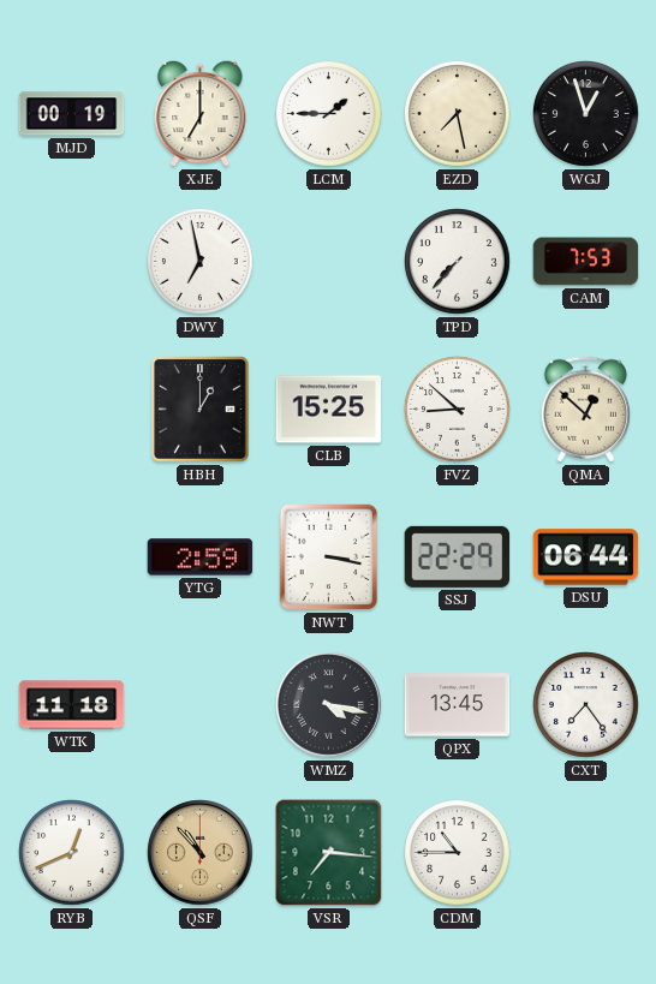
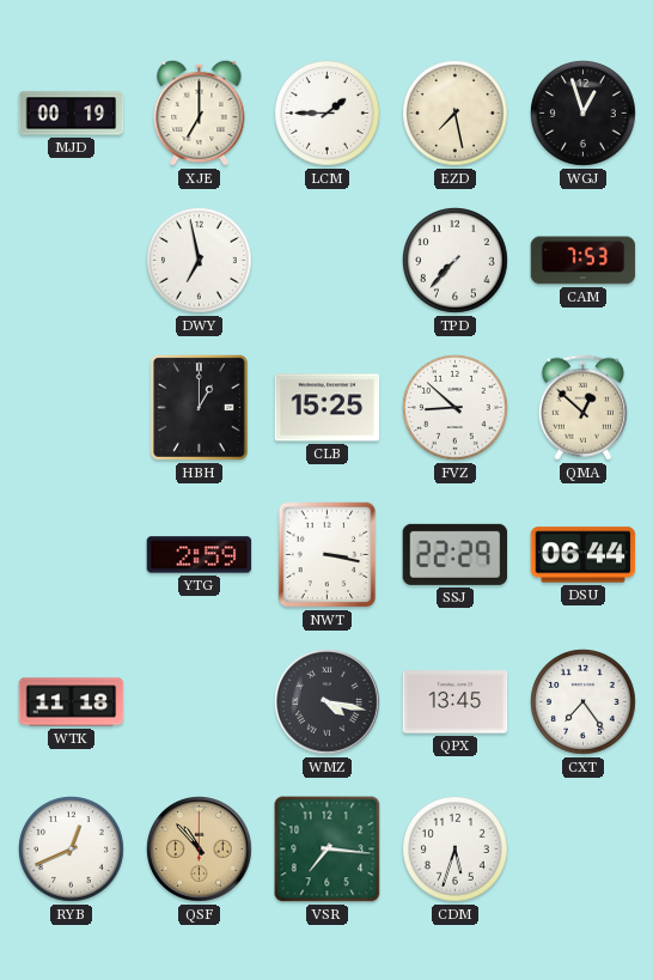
CDM: 10:45 -> 5:33
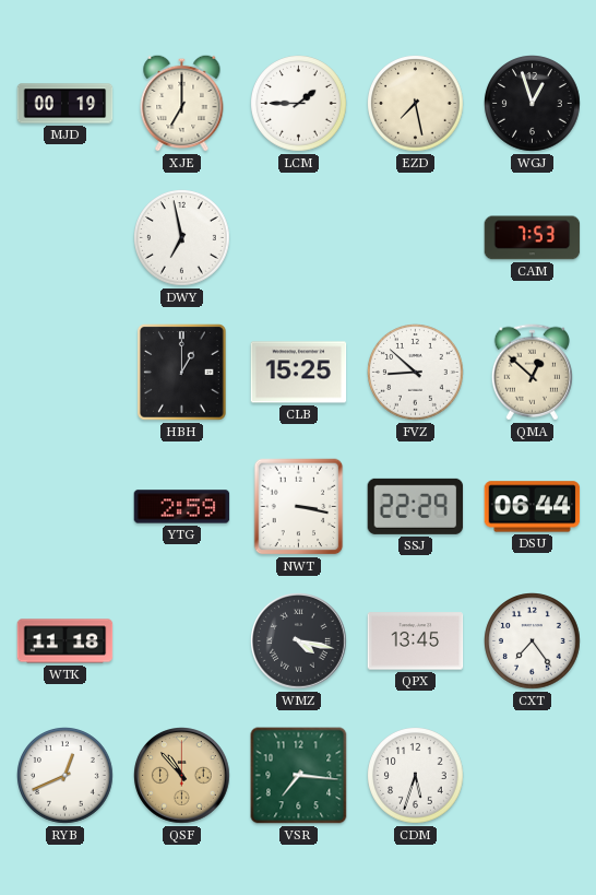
TPD: 7:37 -> none
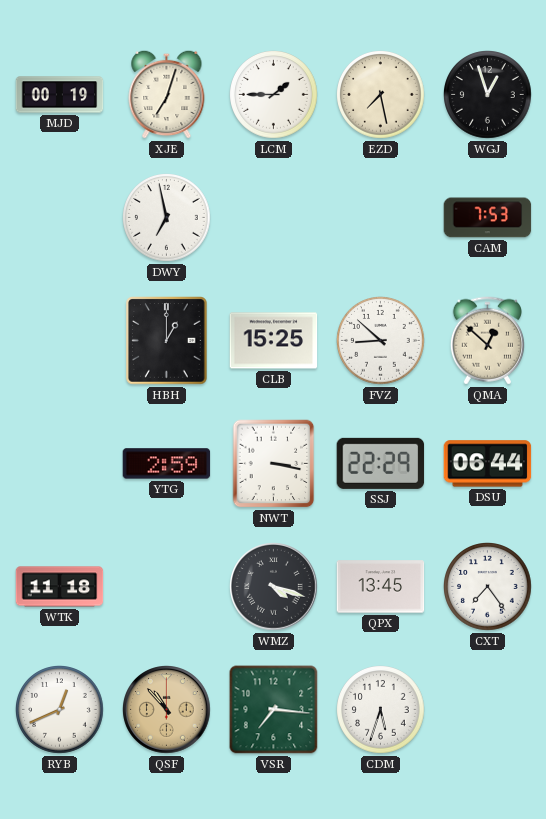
XJE: 7:00 -> 7:03
WMZ: 4:17 -> 4:18
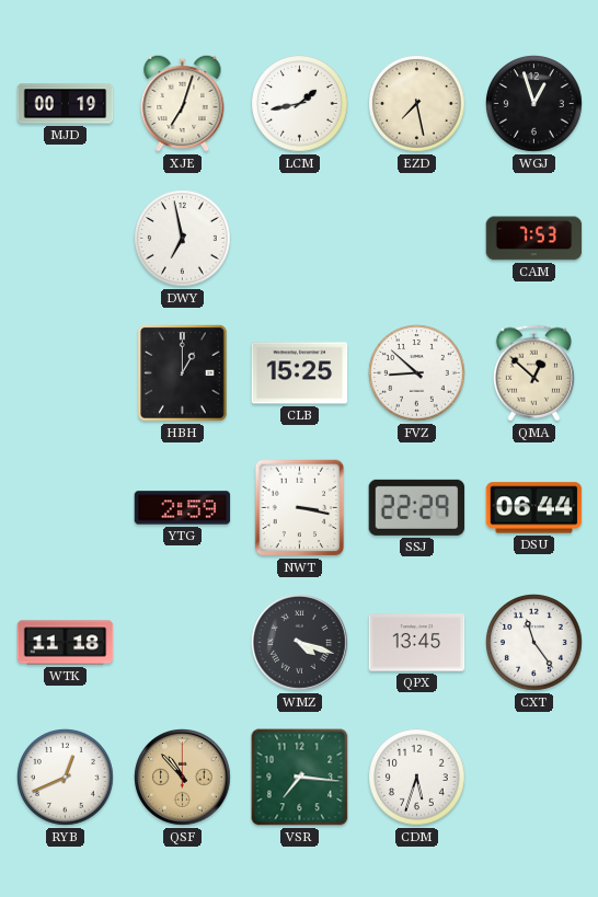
LCM: 1:45 -> 1:43
CXT: 7:24 -> 11:24
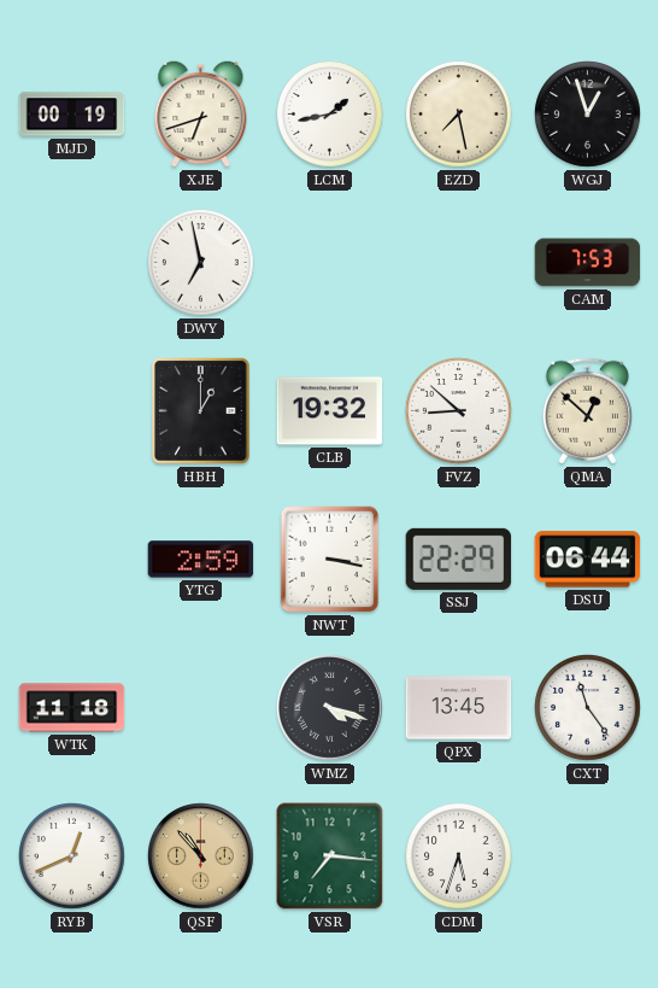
XJE: 7:03 -> 6:42
CLB: 15:25 -> 19:32
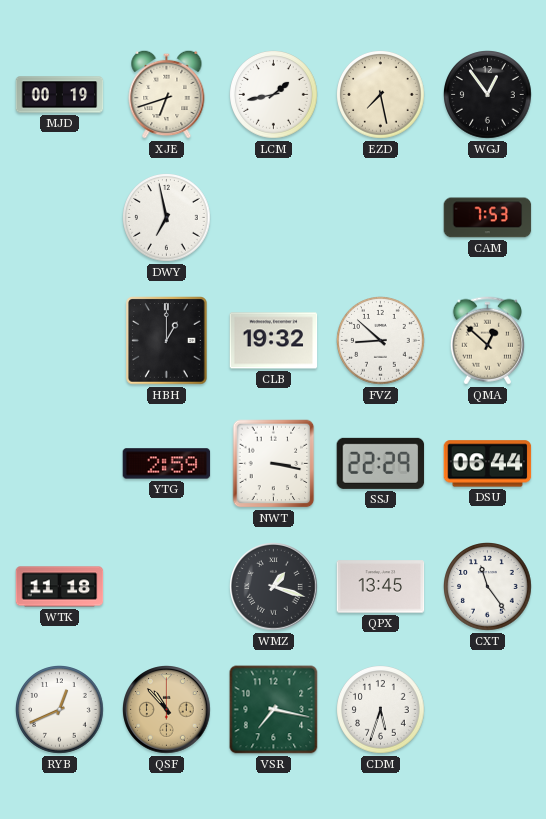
WGJ: 12:57 -> 12:54
WMZ: 4:18 -> 1:18
VSR: 7:16 -> 7:17
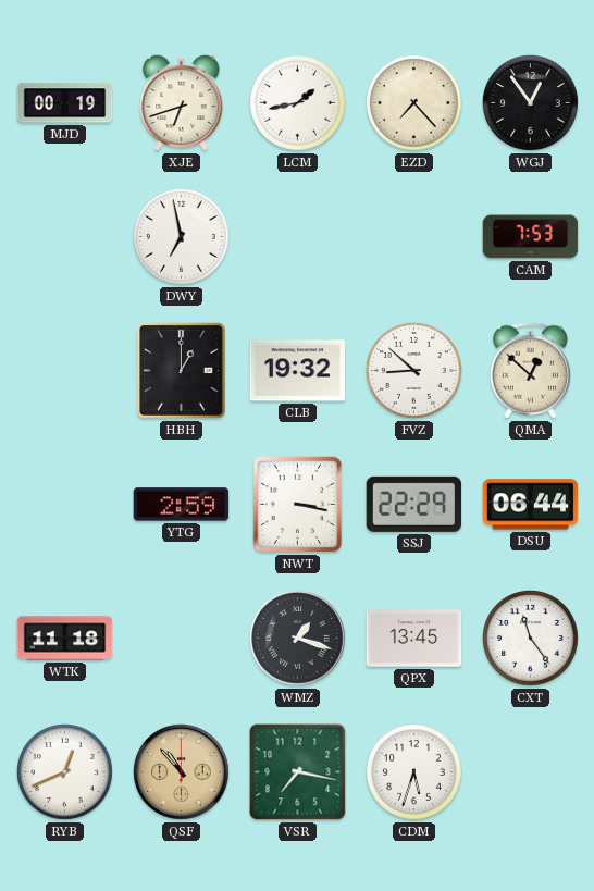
EZD: 7:28 -> 7:23
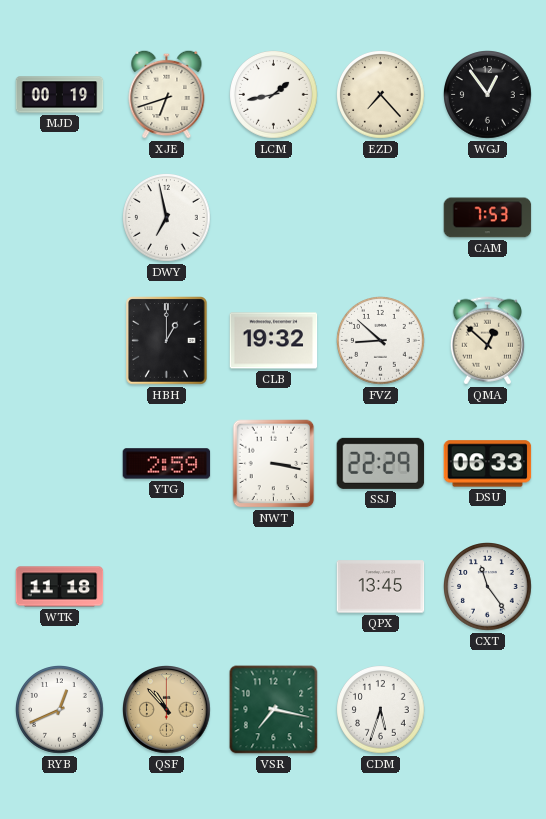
DSU: 06:44 -> 06:33
WMZ: 1:18 -> none
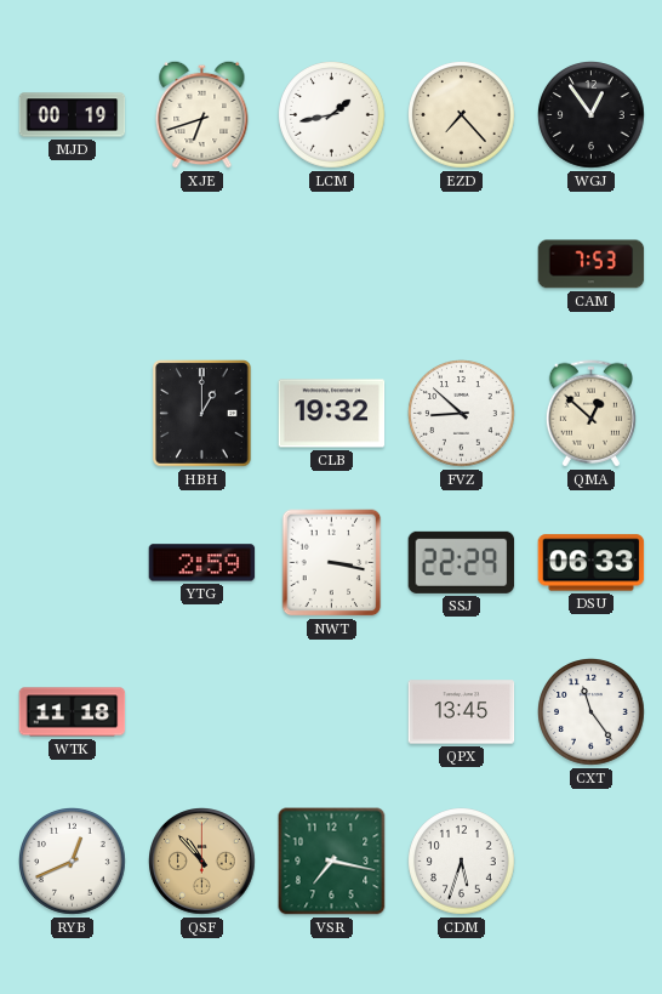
DWY: 6:58 -> none
